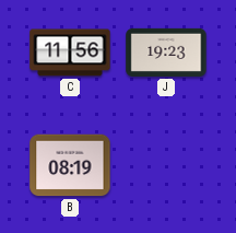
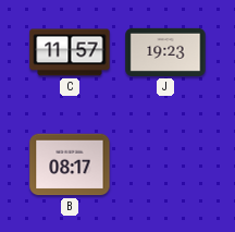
C: 11:56 -> 11:57
B: 08:19 -> 08:17
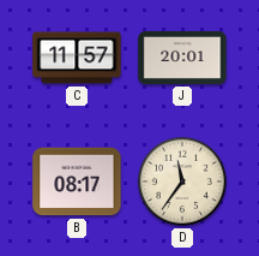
J: 19:23 -> 20:01
D: none -> 11:36
